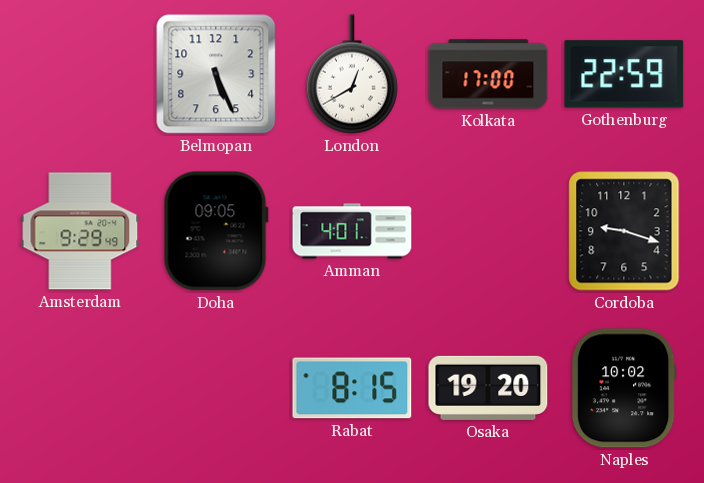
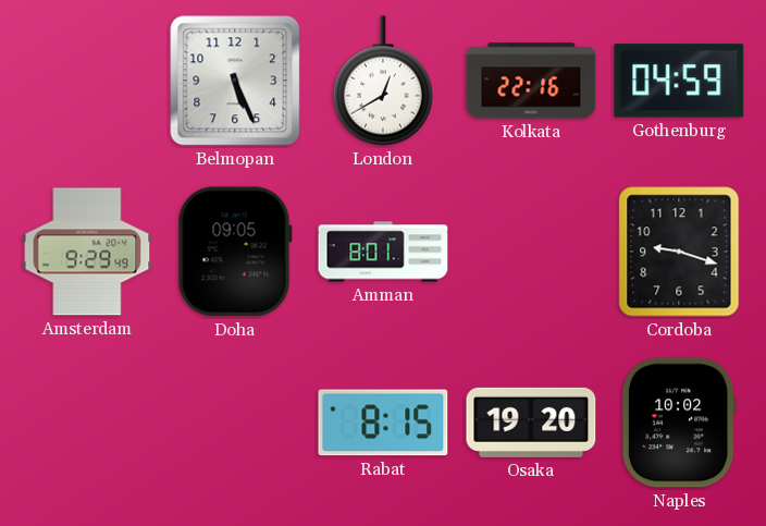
Kolkata: 17:00 -> 22:16
Gothenburg: 22:59 -> 04:59
Amman: 4:01 -> 8:01
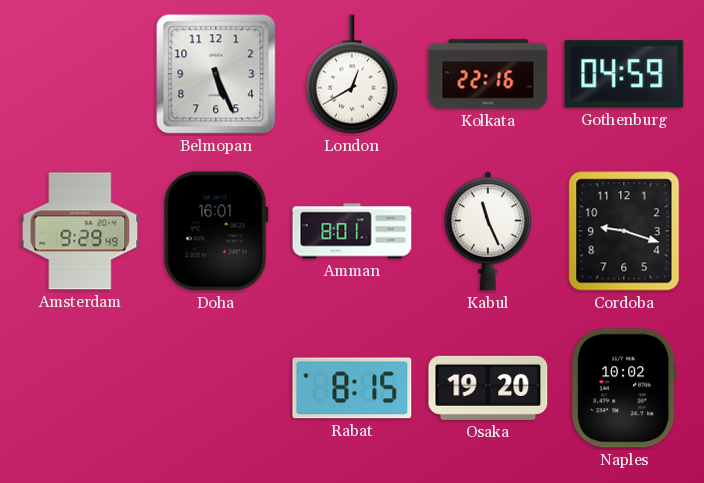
Doha: 09:05 -> 16:01
Kabul: none -> 11:26
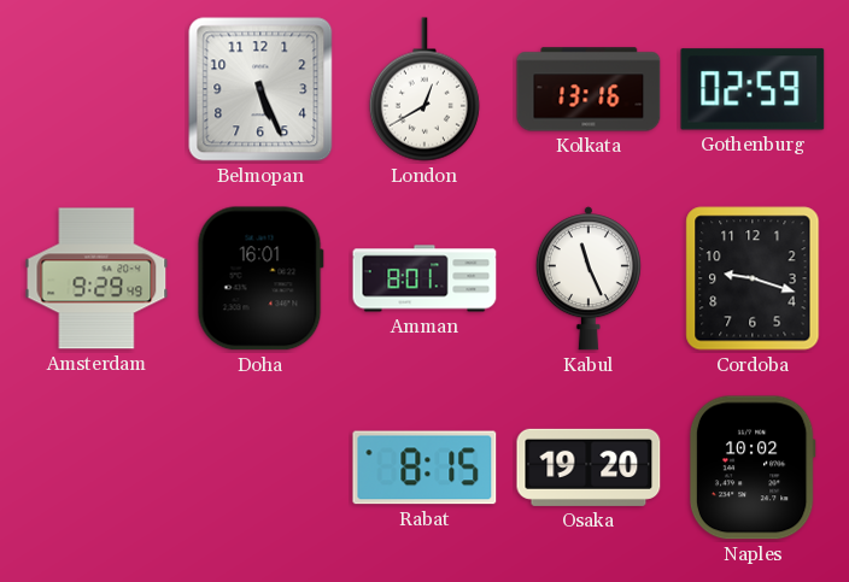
Kolkata: 22:16 -> 13:16
Gothenburg: 04:59 -> 02:59
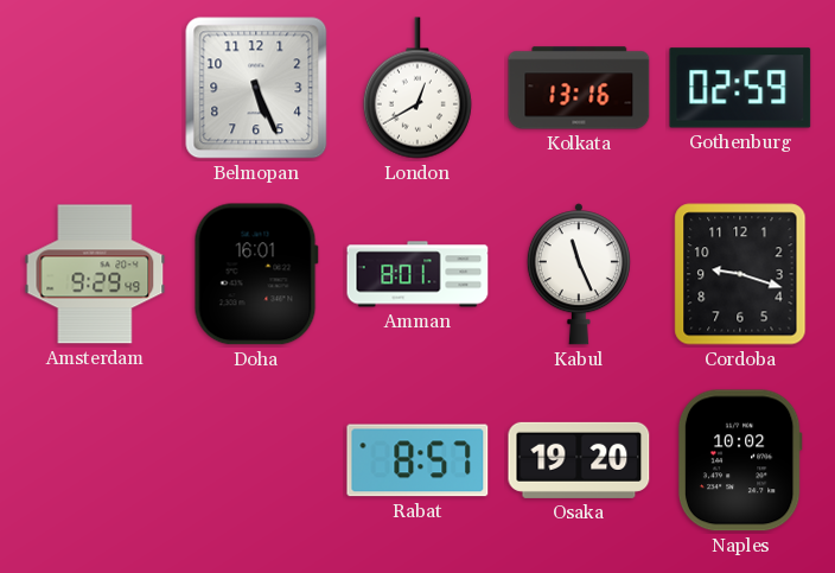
Rabat: 8:15 -> 8:57
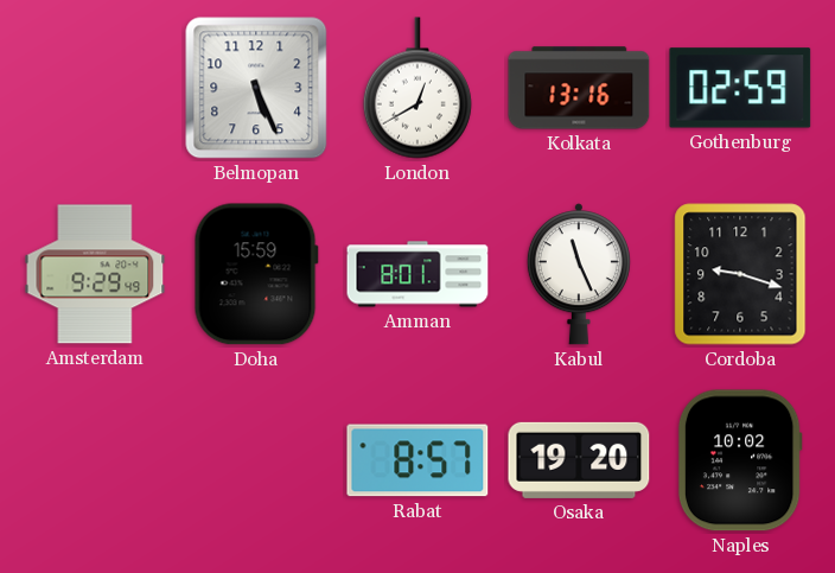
Doha: 16:01 -> 15:59
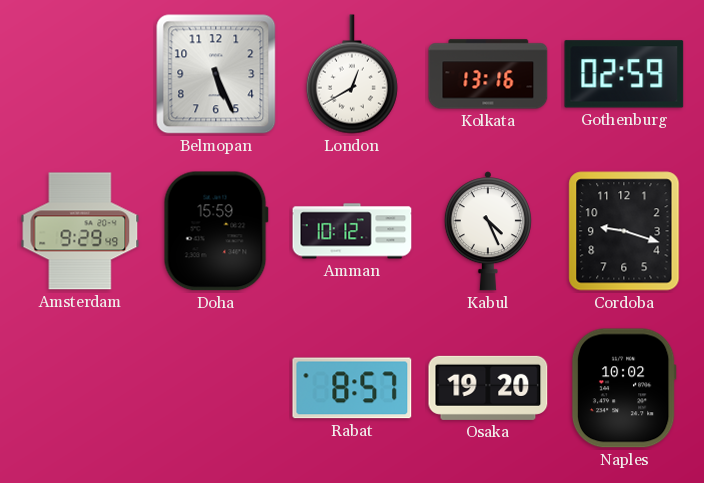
Amman: 8:01 -> 10:12
Kabul: 11:26 -> 4:26
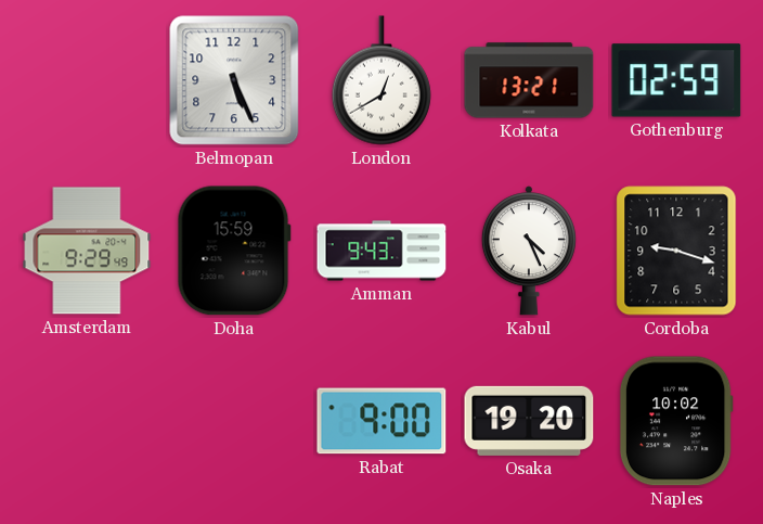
Kolkata: 13:16 -> 13:21
Amman: 10:12 -> 9:43
Rabat: 8:57 -> 9:00
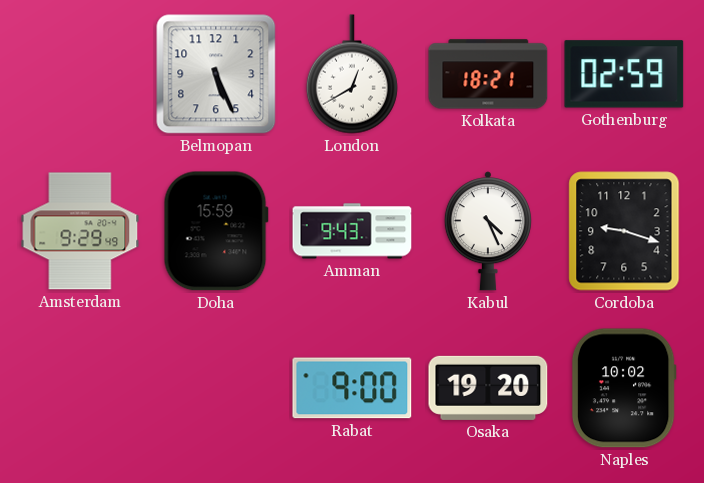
Kolkata: 13:21 -> 18:21
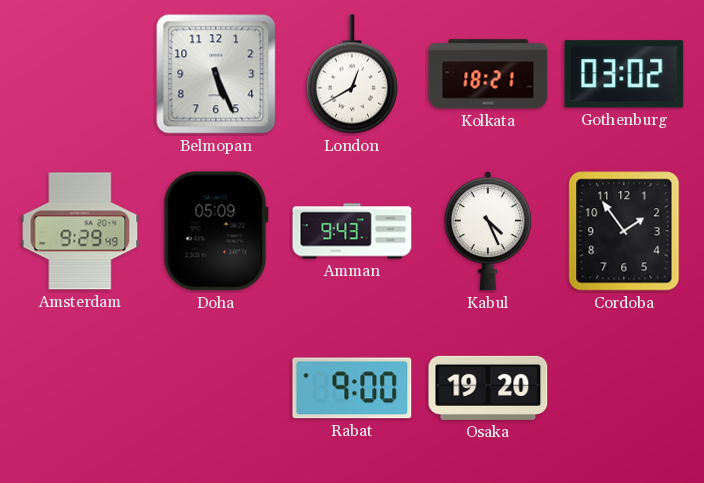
Gothenburg: 02:59 -> 03:02
Doha: 15:59 -> 05:09
Cordoba: 9:18 -> 1:54
Naples: 10:02 -> none
